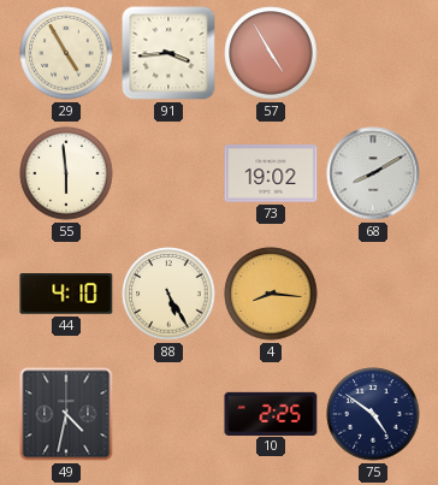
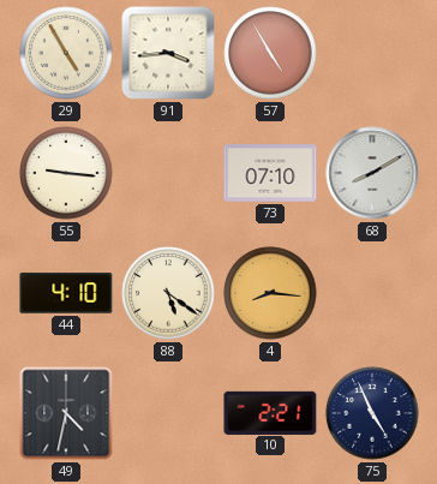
55: 5:59 -> 9:16
73: 19:02 -> 07:10
88: 5:25 -> 5:21
10: 2:25 -> 2:21
75: 4:51 -> 4:56
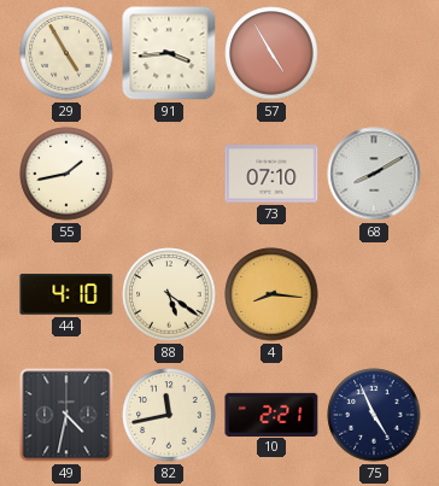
55: 9:16 -> 1:43
82: none -> 11:43
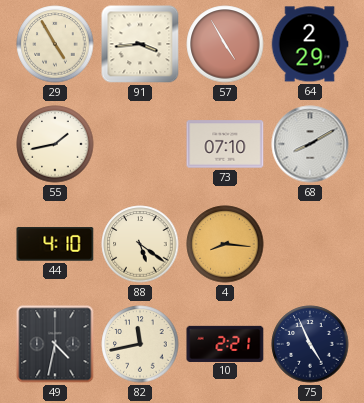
64: none -> 2:29
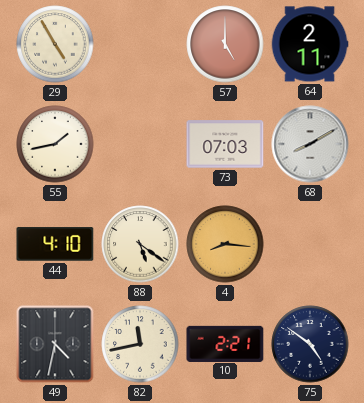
91: 3:44 -> none
57: 4:55 -> 5:00
64: 2:29 -> 2:11
73: 07:10 -> 07:03
75: 4:56 -> 4:51
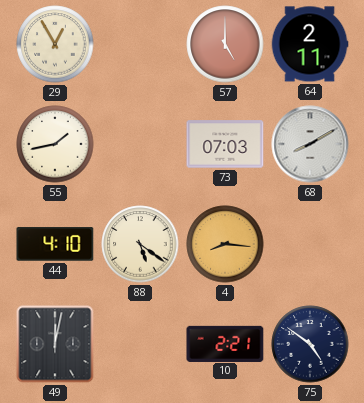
29: 4:55 -> 12:55
49: 4:32 -> 12:02
82: 11:43 -> none
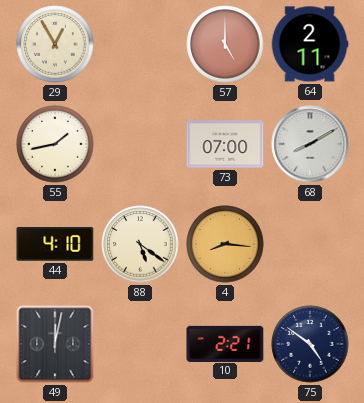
73: 07:03 -> 07:00
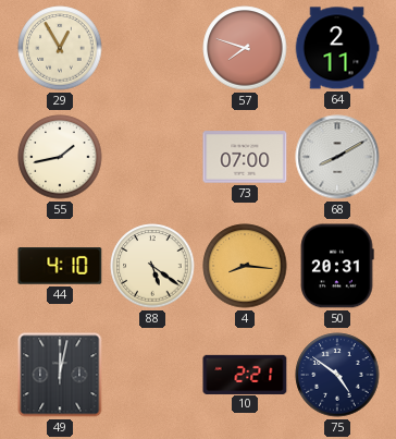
57: 5:00 -> 7:48
50: none -> 20:31
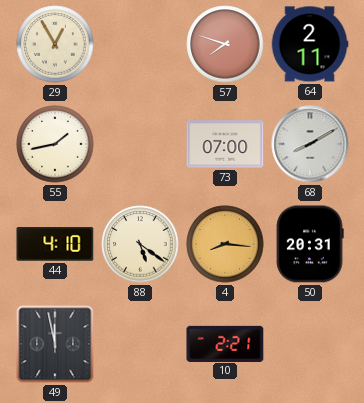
49: 12:02 -> 11:58
75: 4:51 -> none
